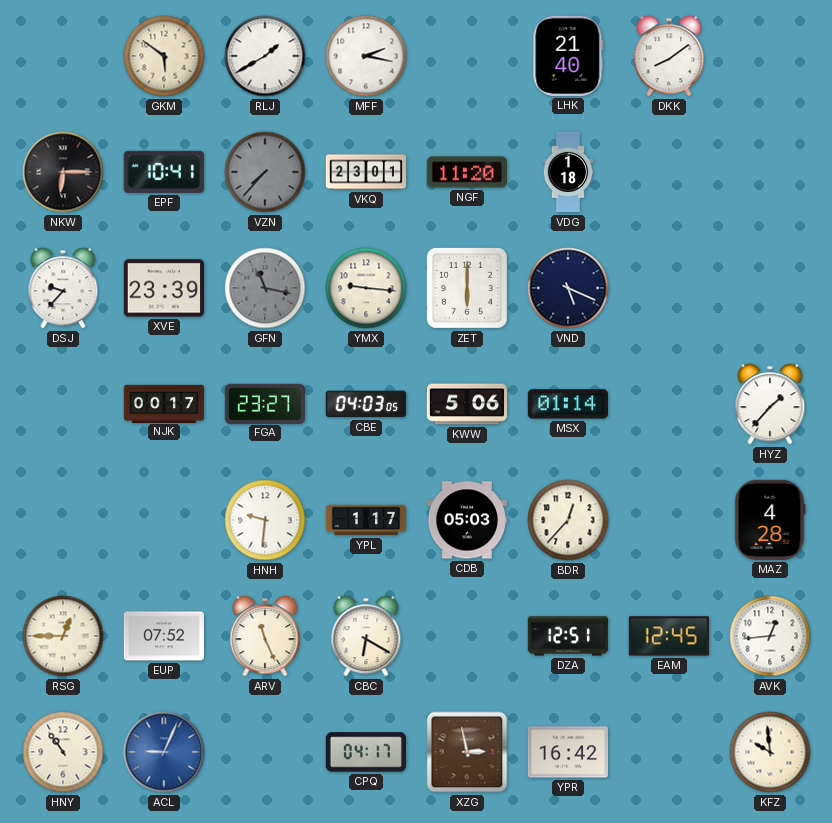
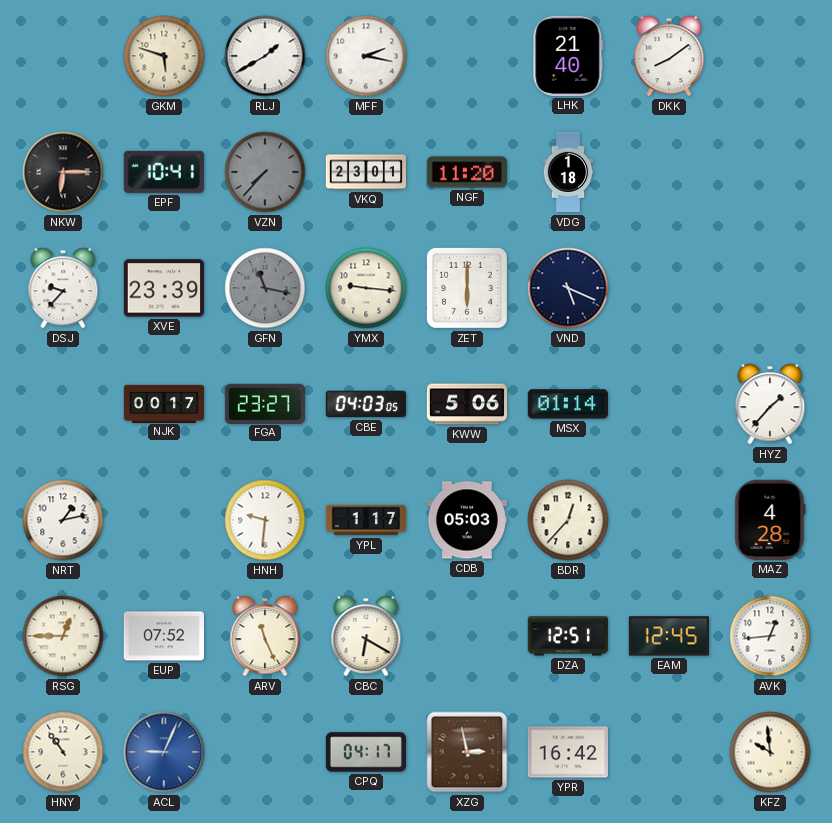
GKM: 5:51 -> 5:48
NRT: none -> 1:13
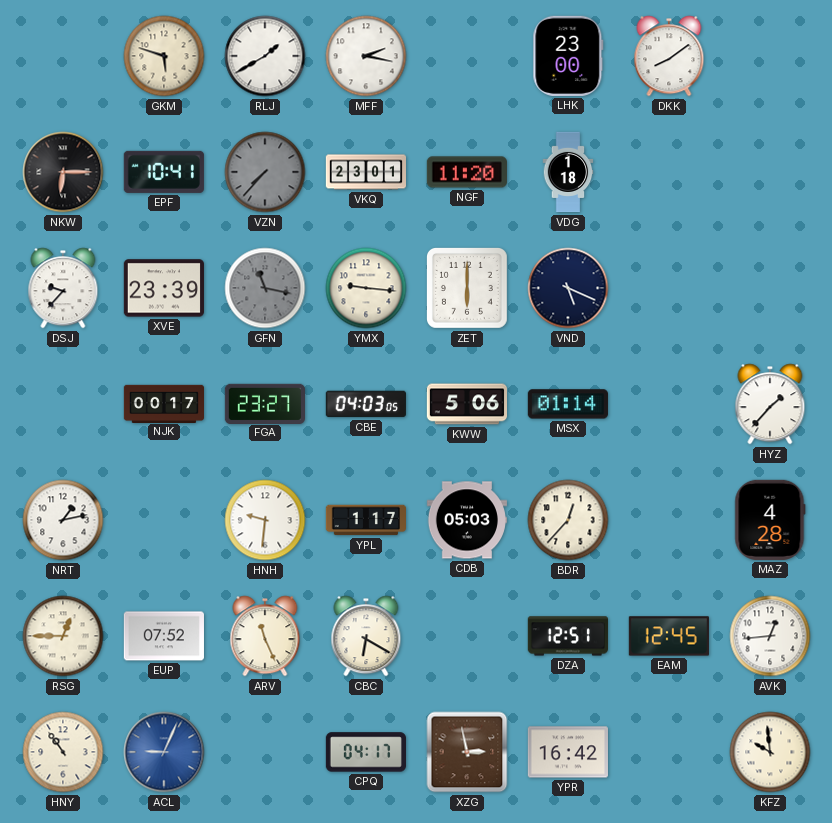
LHK: 21:40 -> 23:00
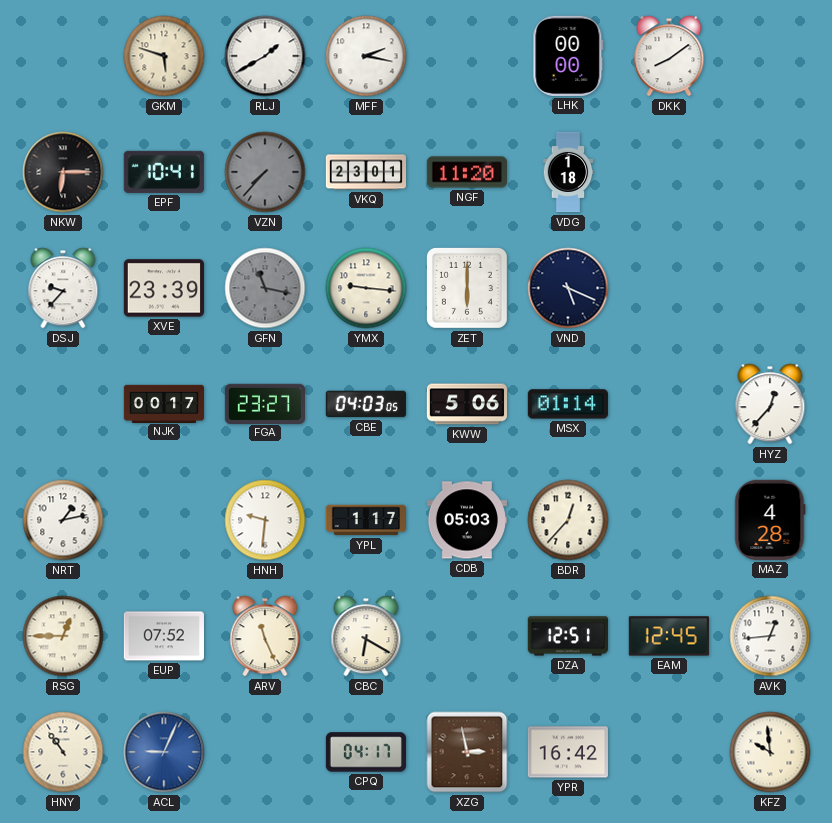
LHK: 23:00 -> 00:00
HYZ: 1:37 -> 12:37
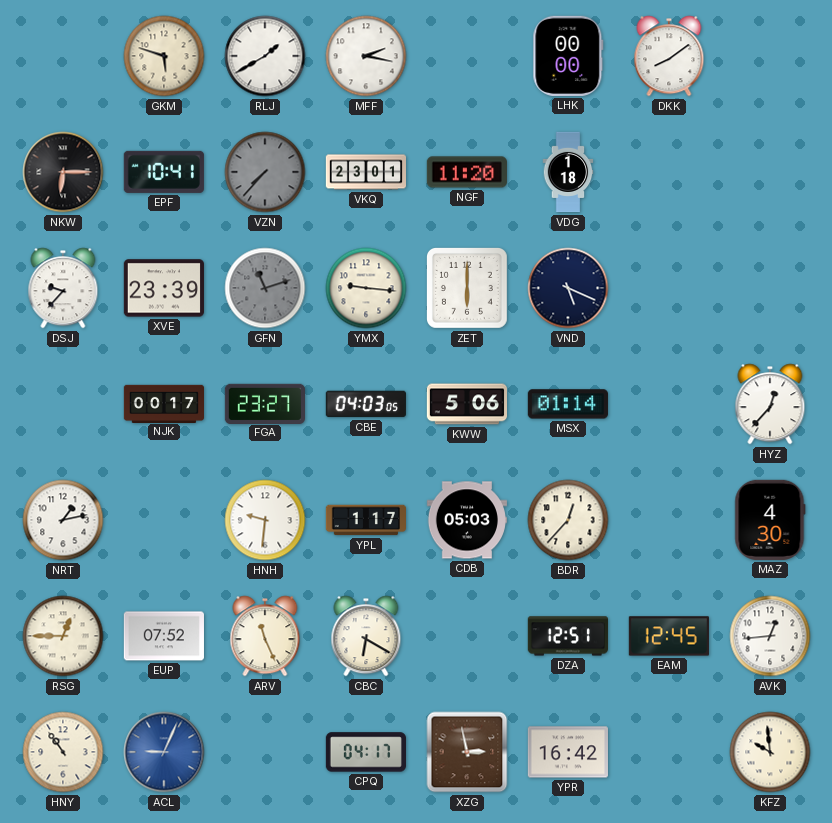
GFN: 11:17 -> 11:12
MAZ: 4:28 -> 4:30
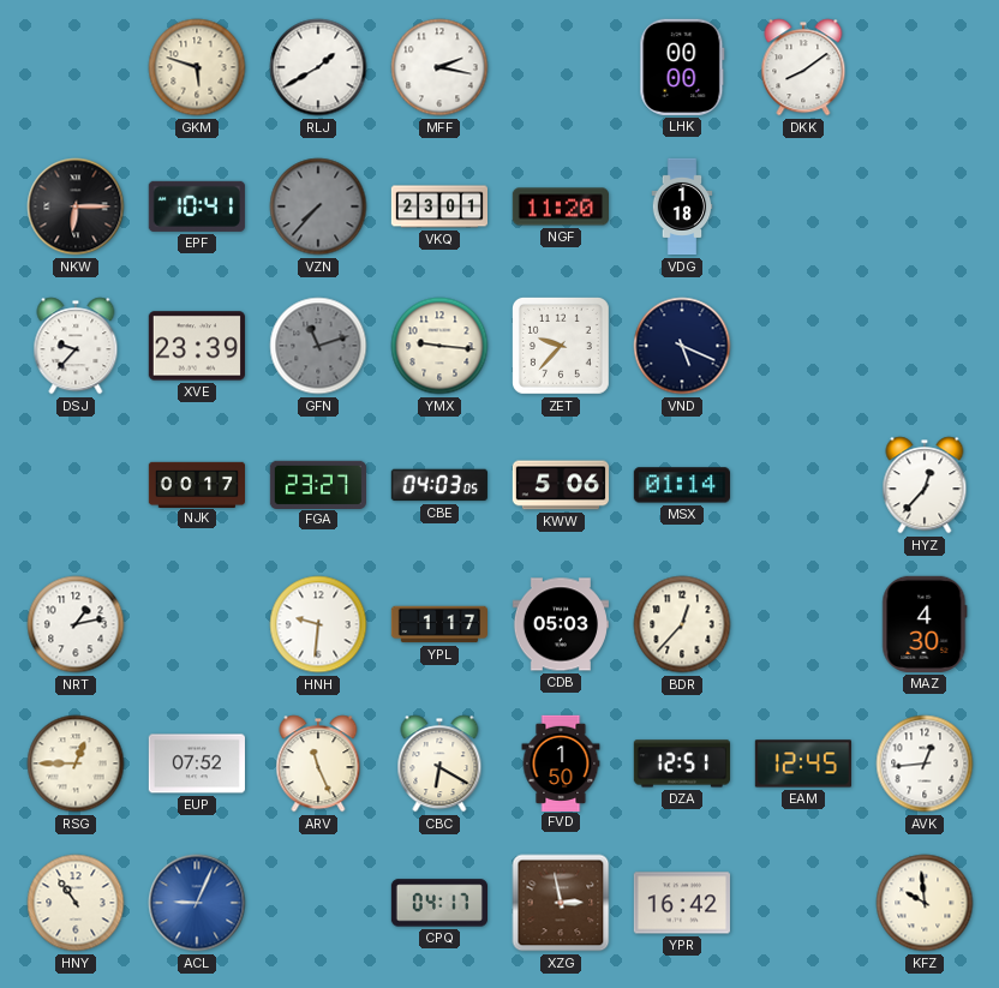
ZET: 6:00 -> 9:37
FVD: none -> 1:50
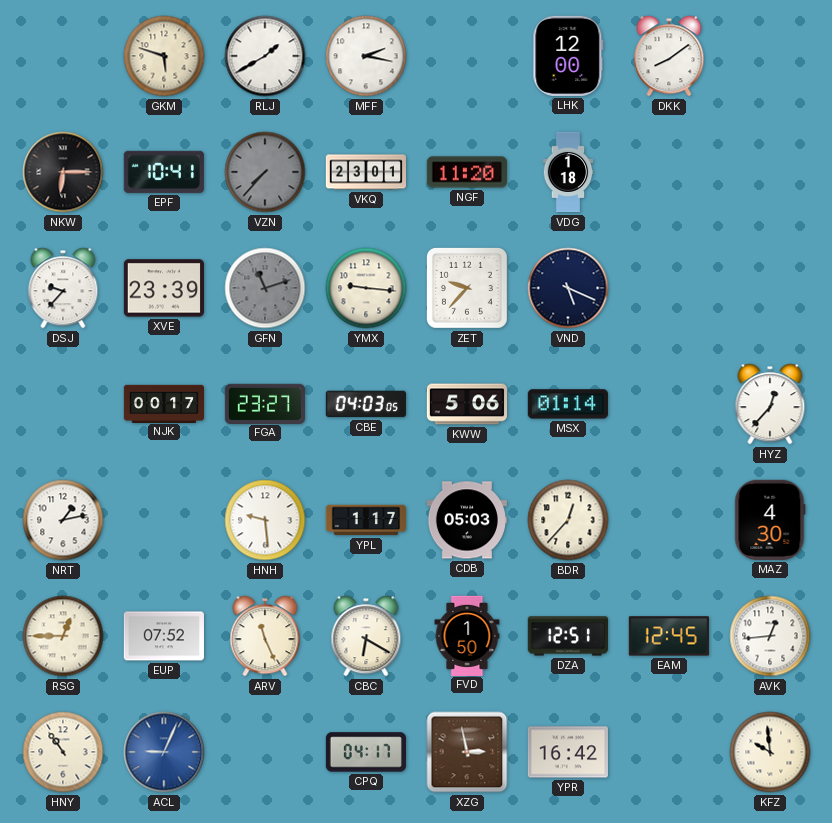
LHK: 00:00 -> 12:00
HNH: 9:31 -> 9:29
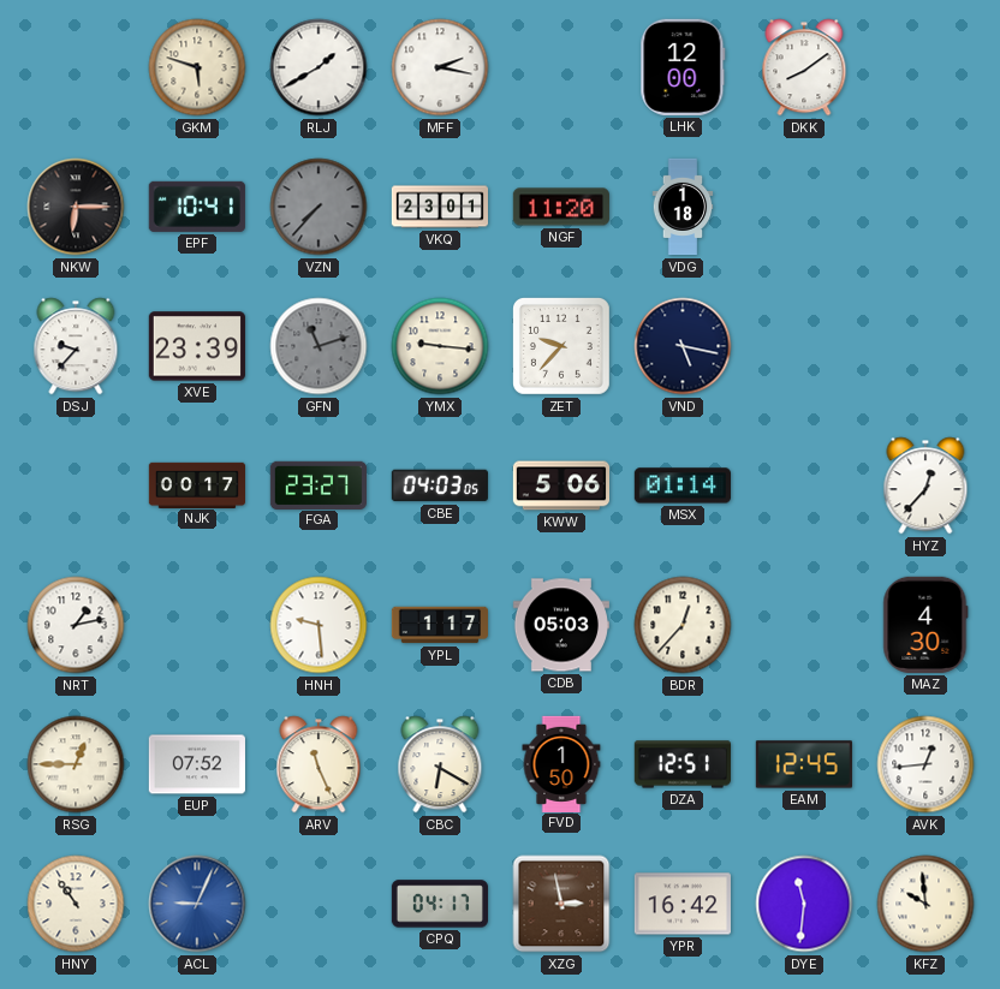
VND: 5:19 -> 5:17
DYE: none -> 11:31
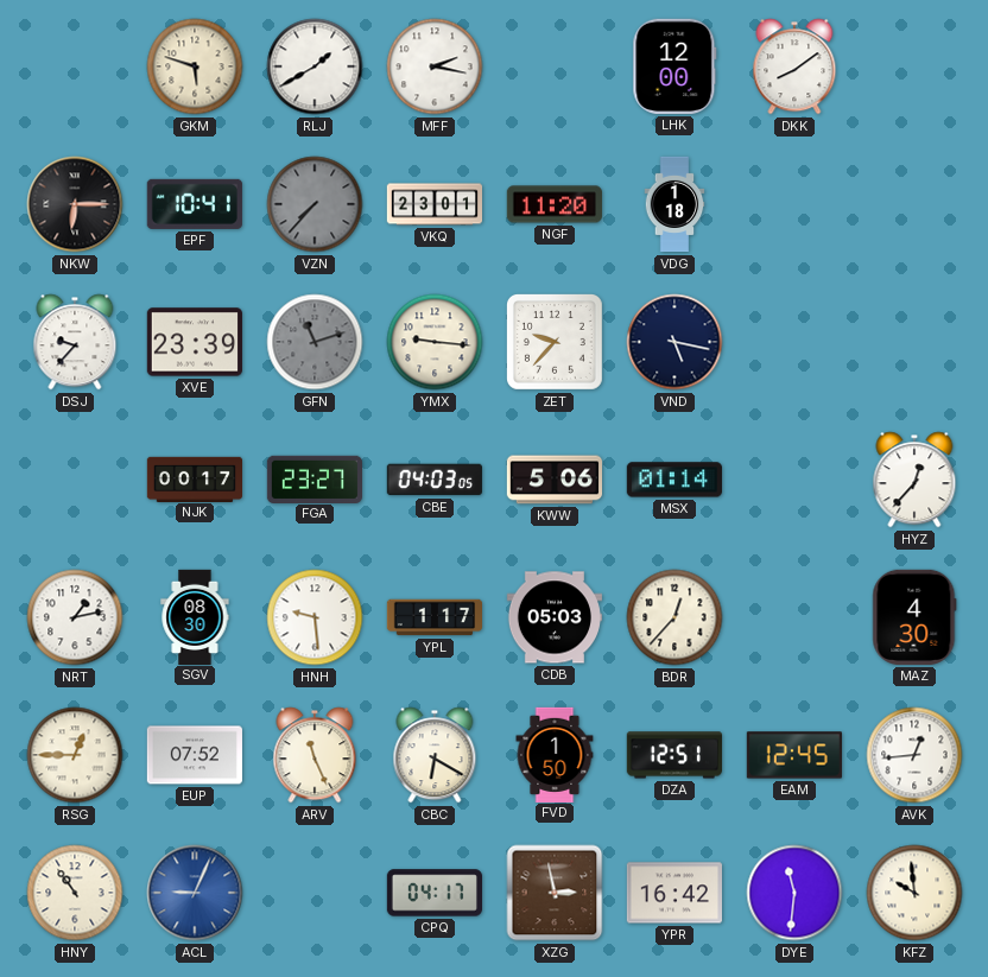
SGV: none -> 08:30
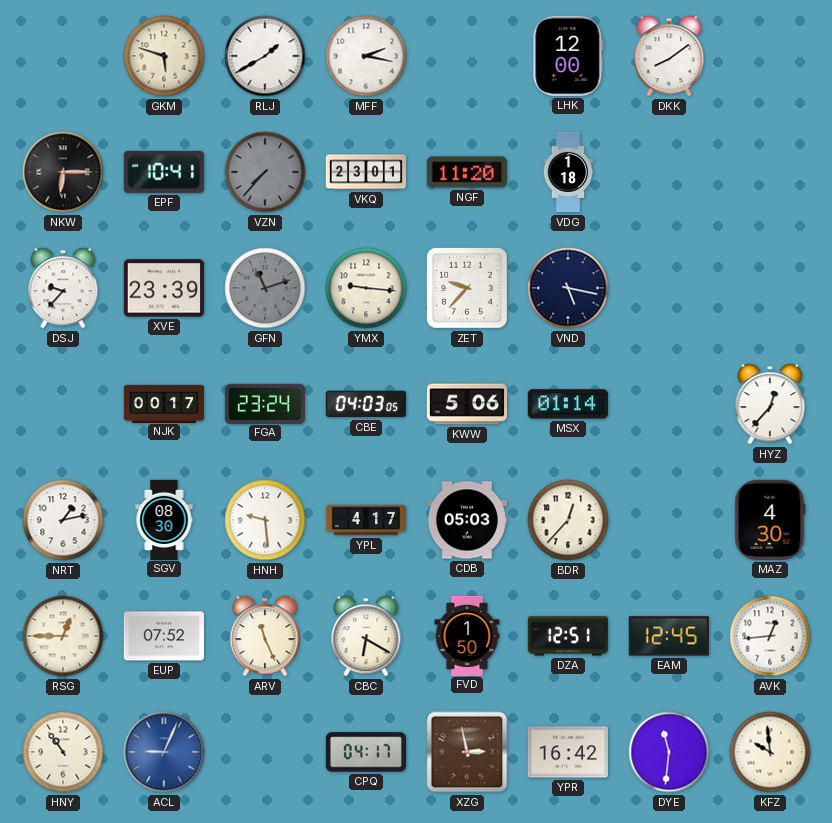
FGA: 23:27 -> 23:24
YPL: 1:17 -> 4:17
